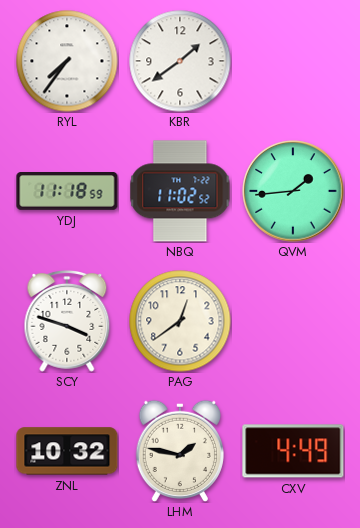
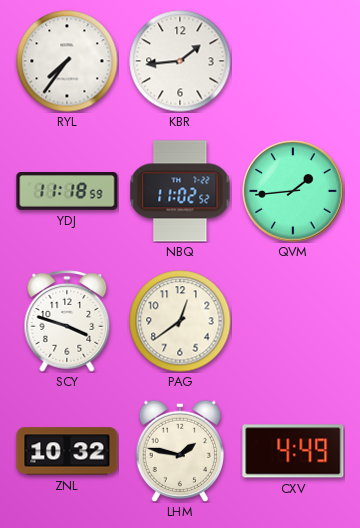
KBR: 1:39 -> 1:44
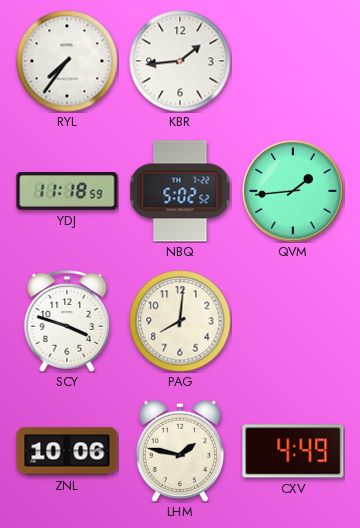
NBQ: 11:02 -> 5:02
PAG: 12:39 -> 8:01
ZNL: 10:32 -> 10:06
